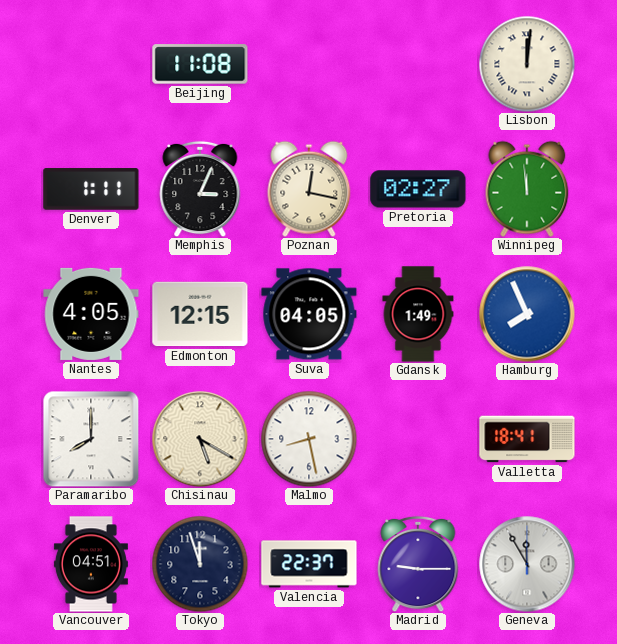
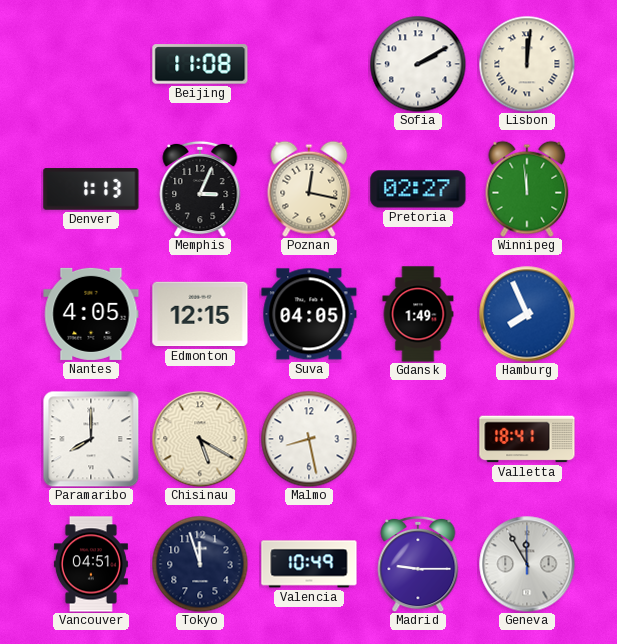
Sofia: none -> 2:10
Denver: 1:11 -> 1:13
Valencia: 22:37 -> 10:49
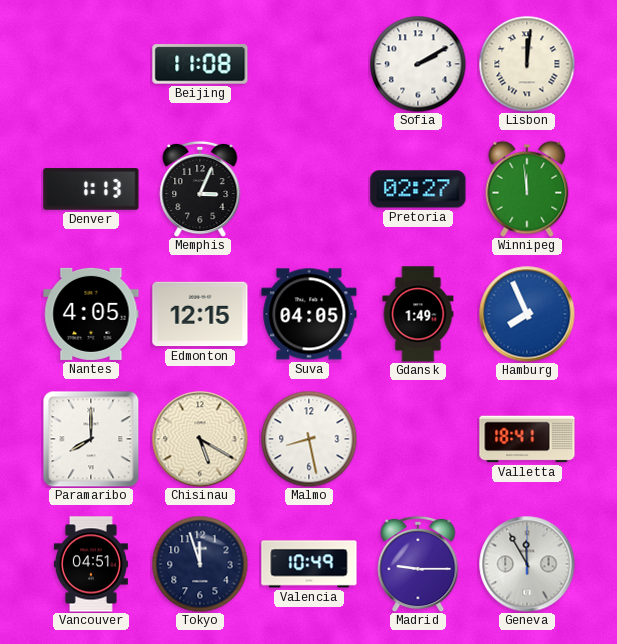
Poznan: 12:17 -> none
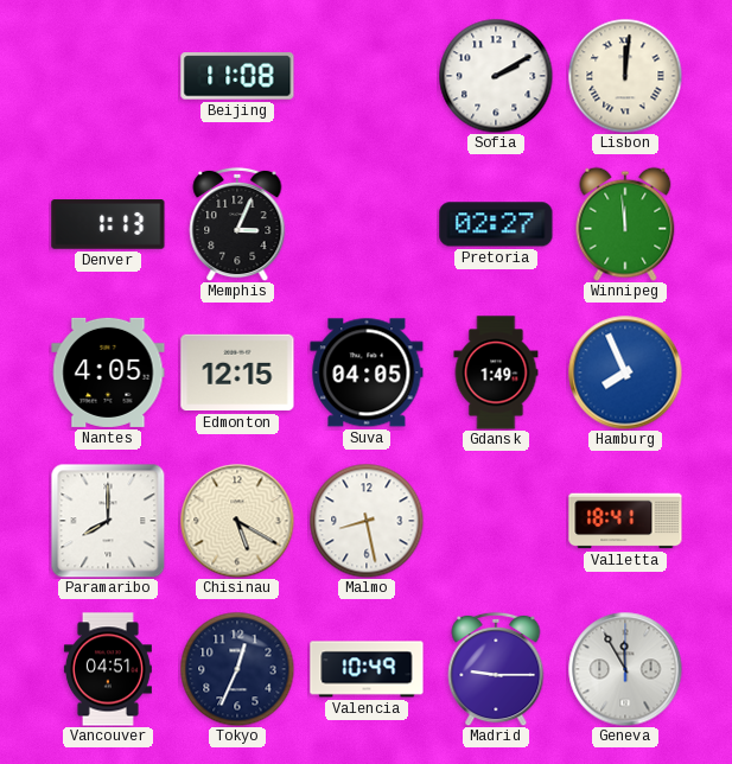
Tokyo: 11:57 -> 12:34
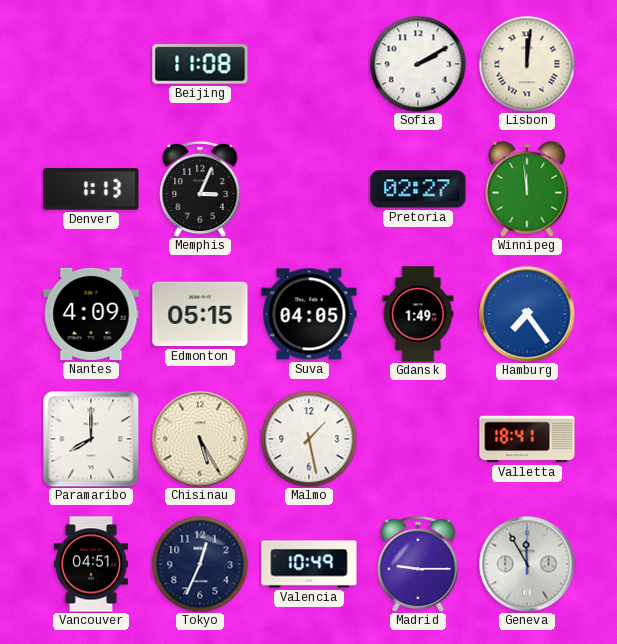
Nantes: 4:05 -> 4:09
Edmonton: 12:15 -> 05:15
Hamburg: 7:56 -> 7:24
Chisinau: 5:20 -> 5:25
Malmo: 8:28 -> 1:28
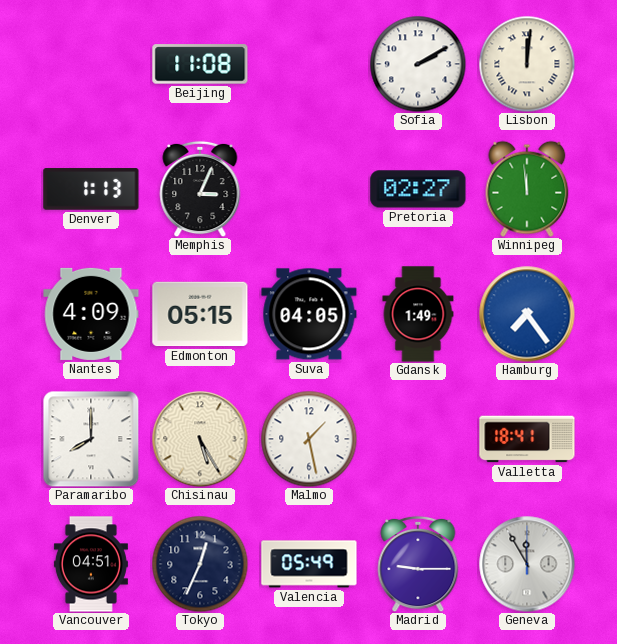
Valencia: 10:49 -> 05:49
